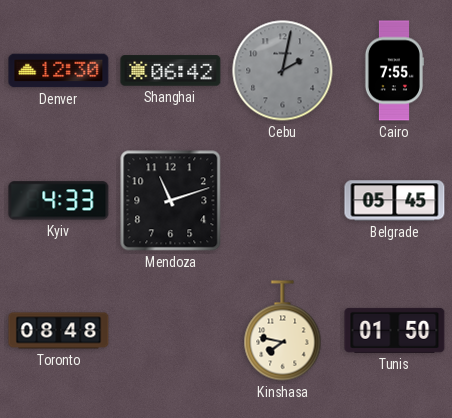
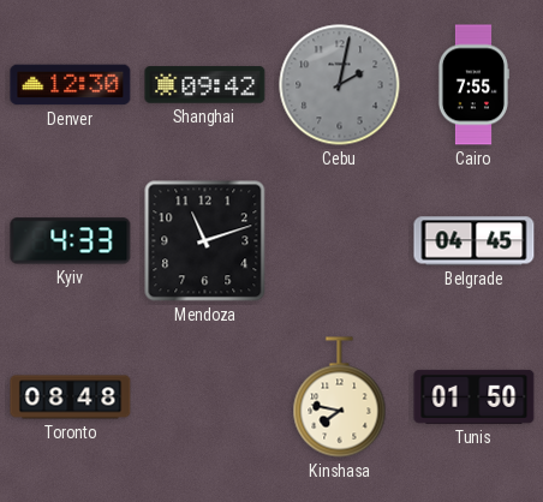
Shanghai: 06:42 -> 09:42
Belgrade: 05:45 -> 04:45
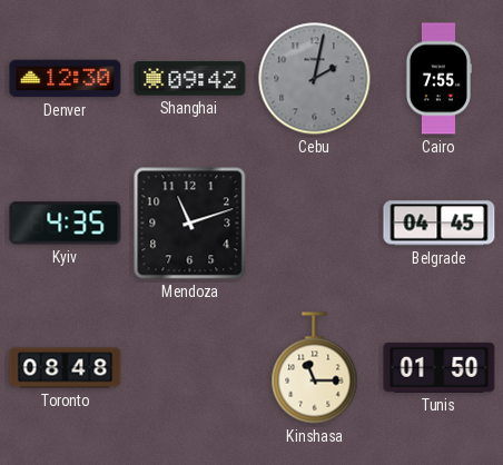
Kyiv: 4:33 -> 4:35
Kinshasa: 7:47 -> 11:15
